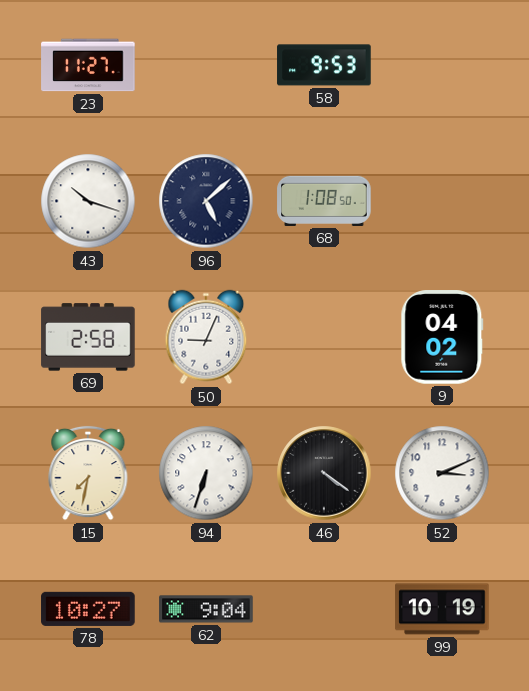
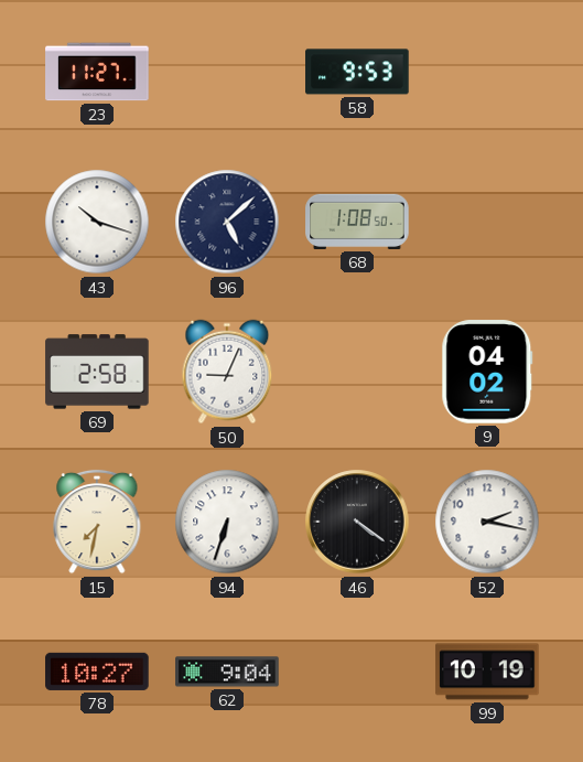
52: 3:11 -> 2:17
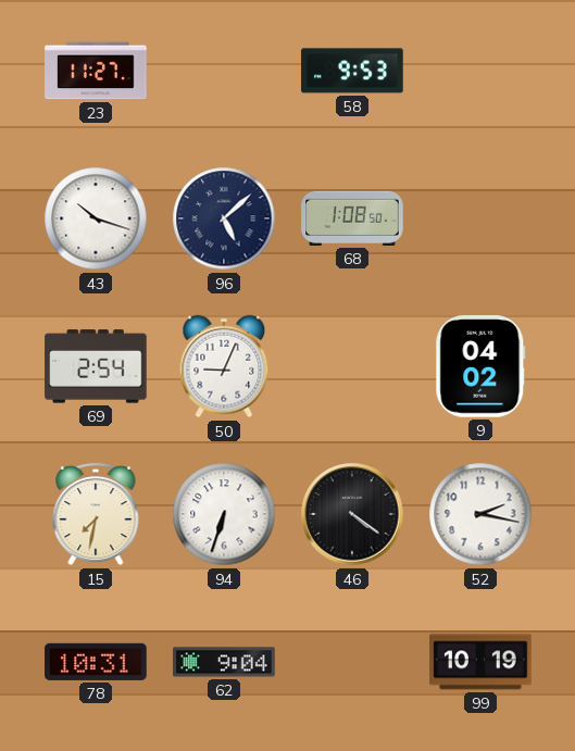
69: 2:58 -> 2:54
78: 10:27 -> 10:31
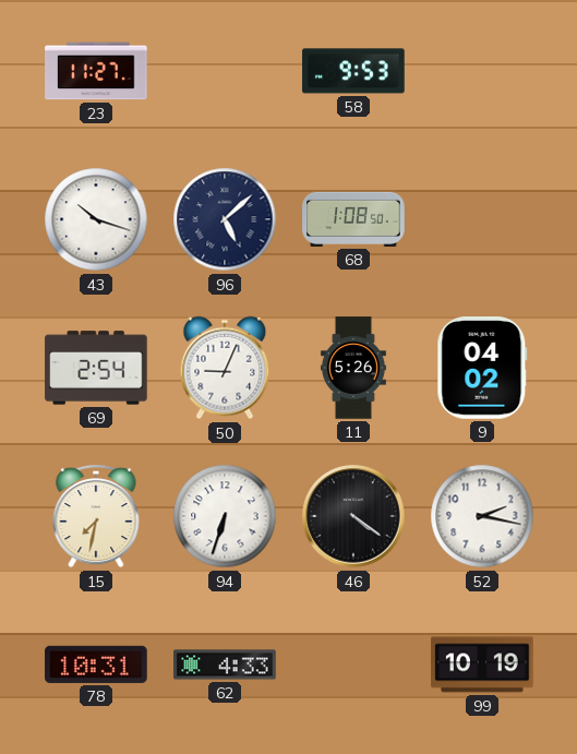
11: none -> 5:26
62: 9:04 -> 4:33
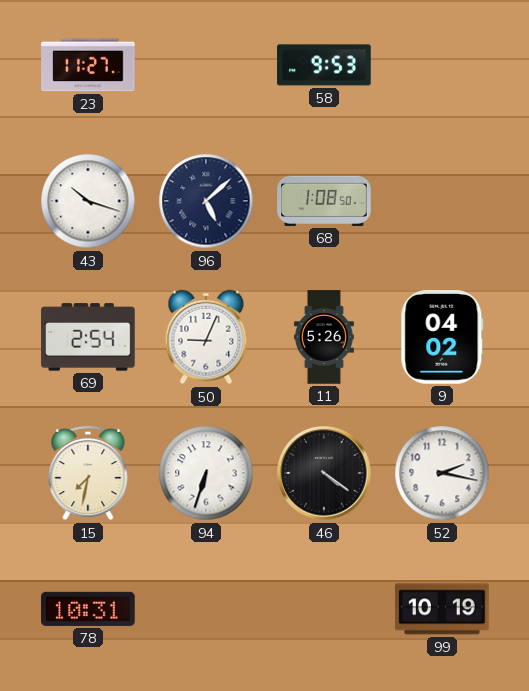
62: 4:33 -> none
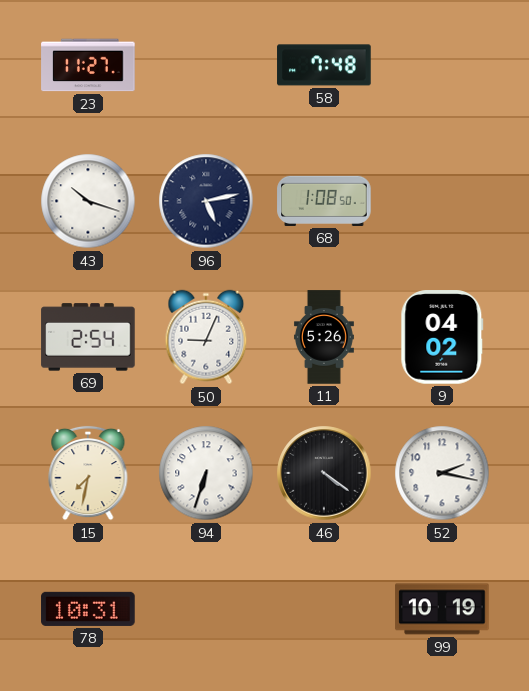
58: 9:53 -> 7:48
96: 5:08 -> 5:13
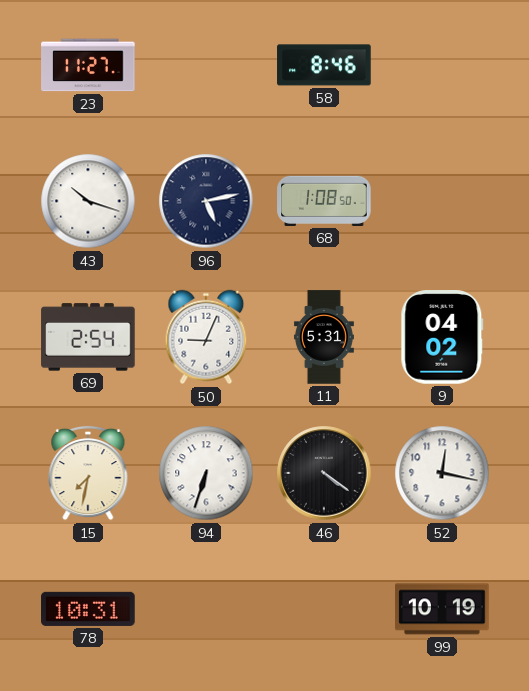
58: 7:48 -> 8:46
11: 5:26 -> 5:31
52: 2:17 -> 12:17
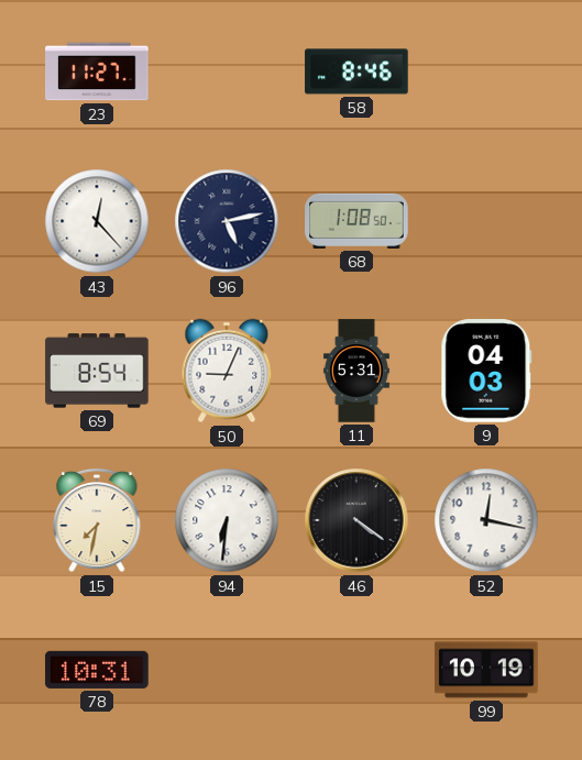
43: 10:18 -> 12:23
69: 2:54 -> 8:54
9: 04:02 -> 04:03
94: 6:33 -> 6:31
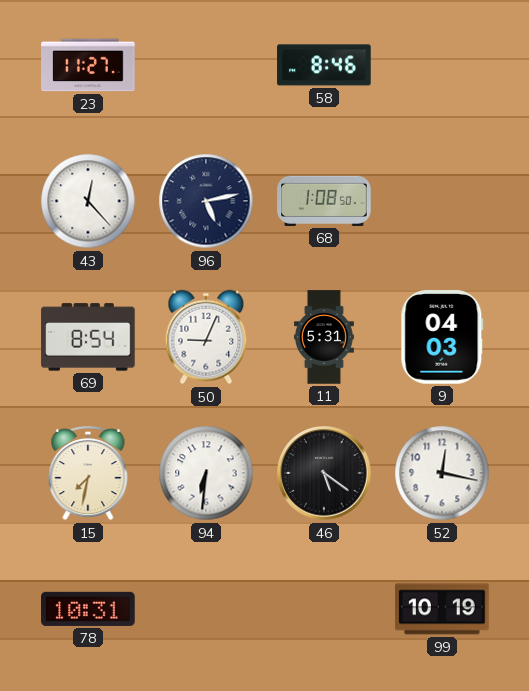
46: 4:21 -> 5:21
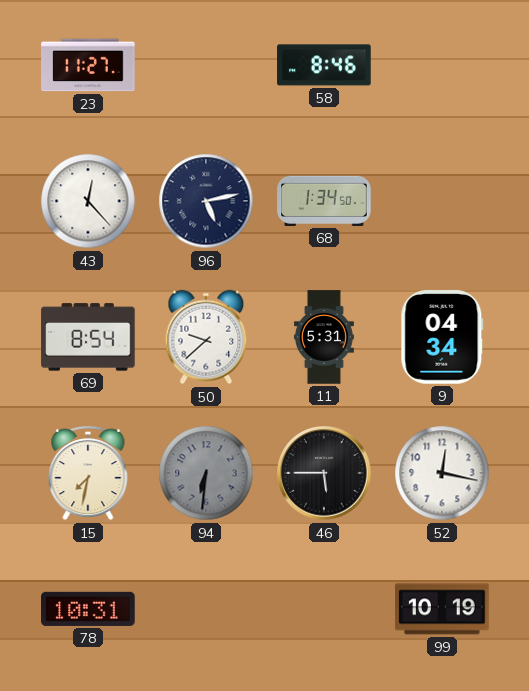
68: 1:08 -> 1:34
50: 9:04 -> 9:38
9: 04:03 -> 04:34
94 dial: white -> grey
46: 5:21 -> 5:45
